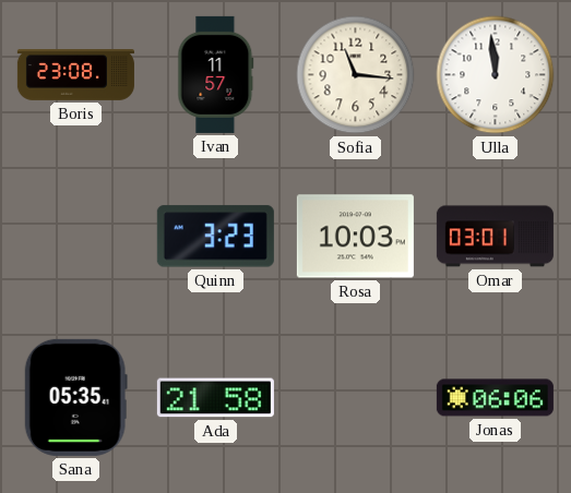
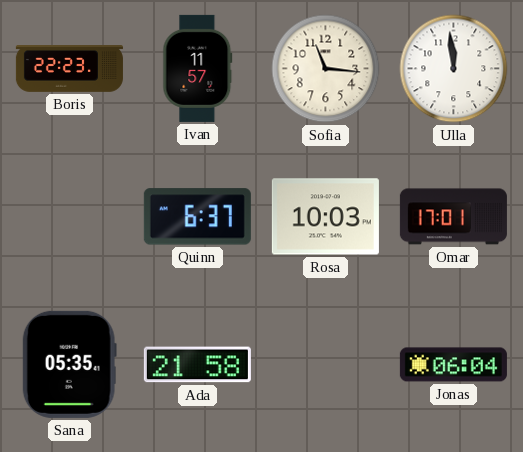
Boris: 23:08 -> 22:23
Quinn: 3:23 -> 6:37
Omar: 03:01 -> 17:01
Jonas: 06:06 -> 06:04
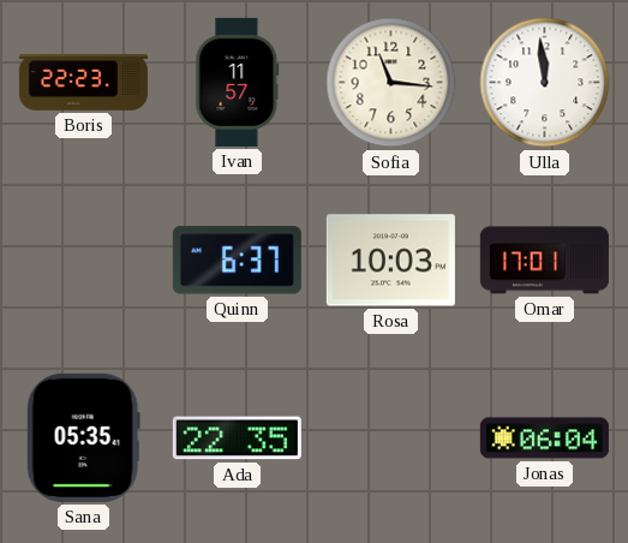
Ada: 21:58 -> 22:35
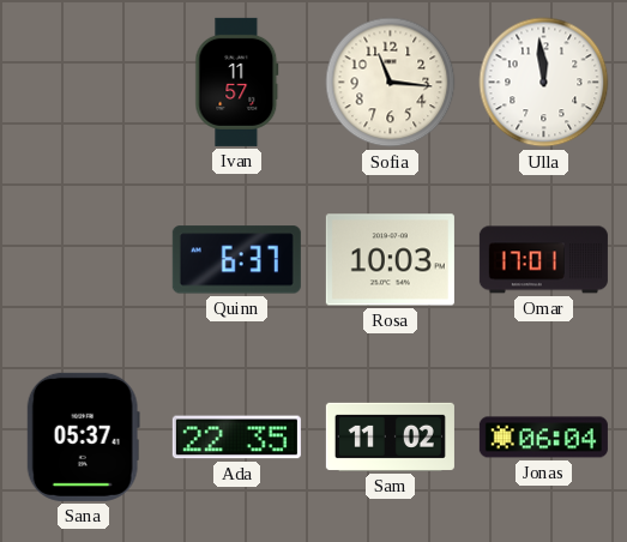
Boris: 22:23 -> none
Sana: 05:35 -> 05:37
Sam: none -> 11:02
